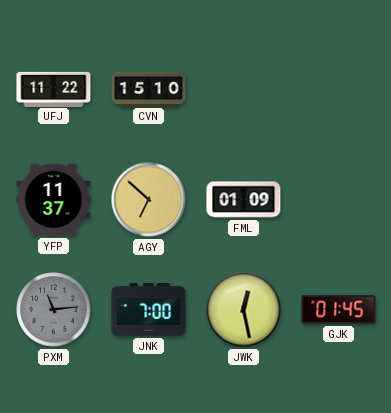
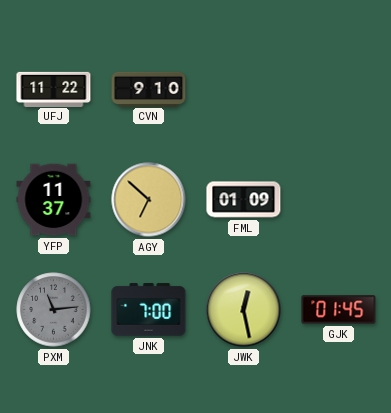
CVN: 15:10 -> 9:10
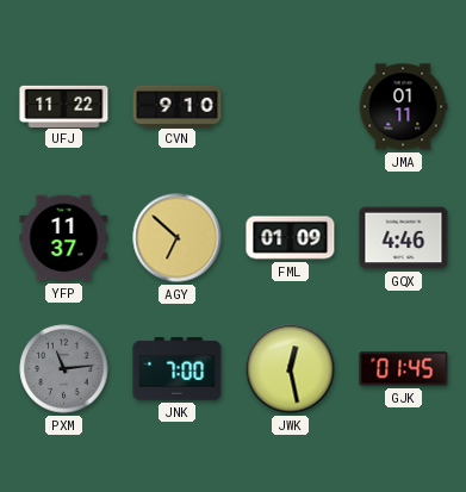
JMA: none -> 01:11
GQX: none -> 4:46
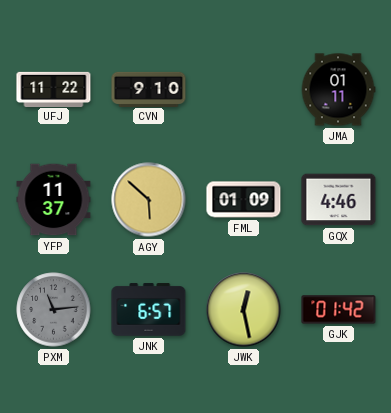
AGY: 6:52 -> 5:52
JNK: 7:00 -> 6:57
GJK: 01:45 -> 01:42
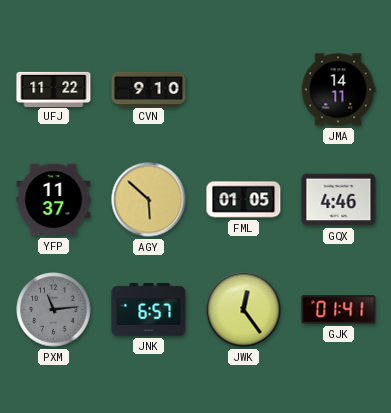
JMA: 01:11 -> 14:11
FML: 01:09 -> 01:05
JWK: 12:28 -> 12:24
GJK: 01:42 -> 01:41
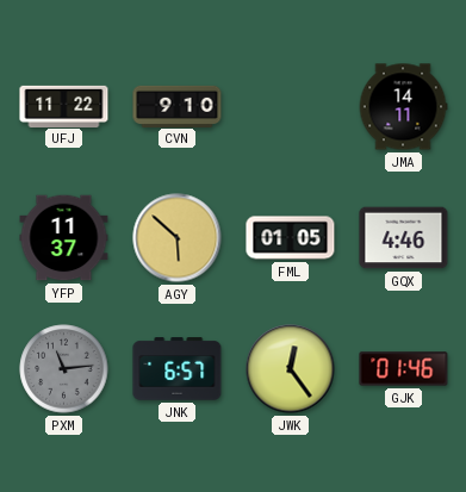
GJK: 01:41 -> 01:46
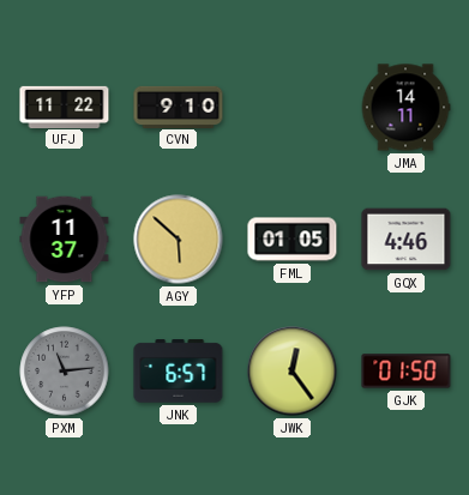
GJK: 01:46 -> 01:50
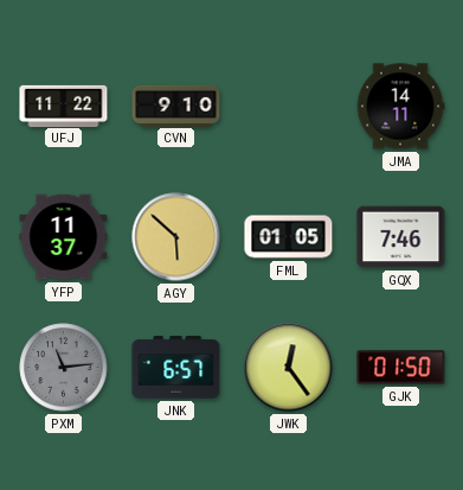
GQX: 4:46 -> 7:46
